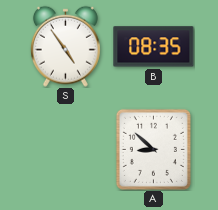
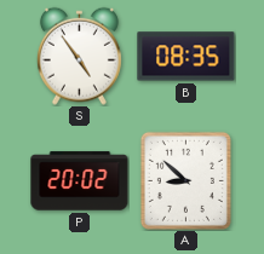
P: none -> 20:02
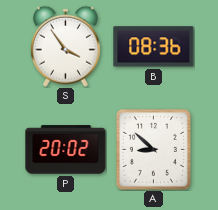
S: 4:54 -> 3:54
B: 08:35 -> 08:36
